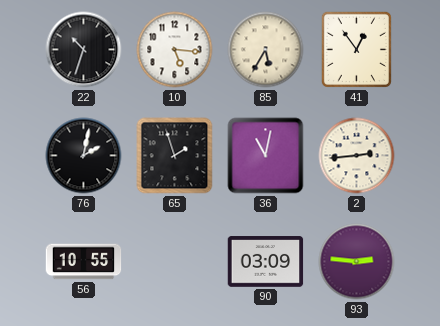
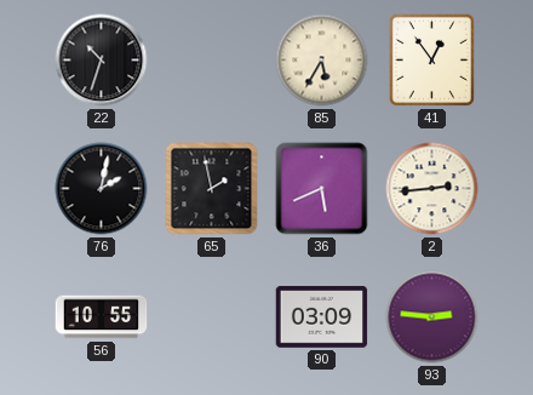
10: 5:16 -> none
65: 1:57 -> 1:58
36: 11:02 -> 5:41
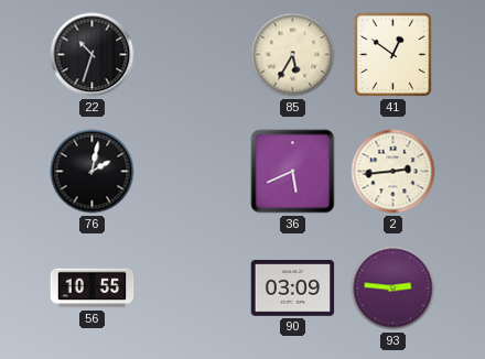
41: 12:54 -> 12:51
65: 1:58 -> none
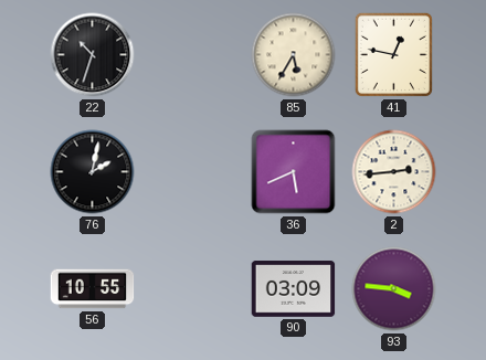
41: 12:51 -> 12:47
93: 2:46 -> 3:46
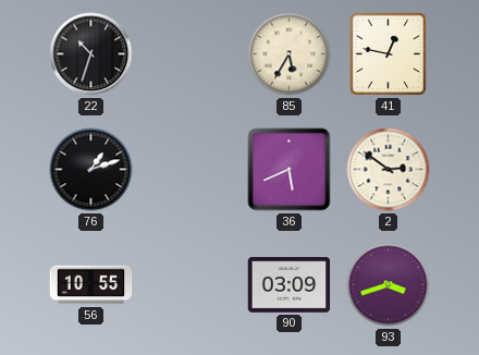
76: 2:02 -> 1:12
2: 2:44 -> 2:51
93: 3:46 -> 3:42
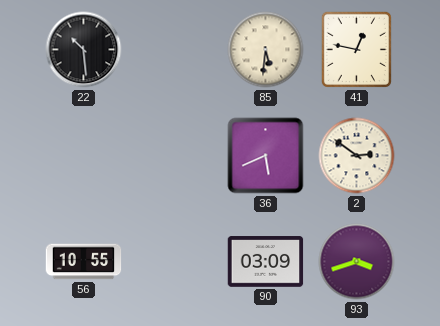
22: 10:33 -> 10:29
85: 5:35 -> 5:31
76: 1:12 -> none
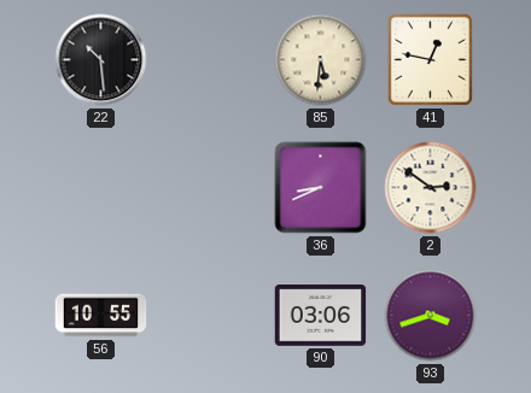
36: 5:41 -> 8:41
90: 03:09 -> 03:06
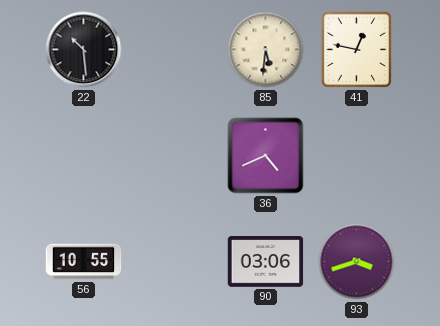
36: 8:41 -> 4:41
2: 2:51 -> none
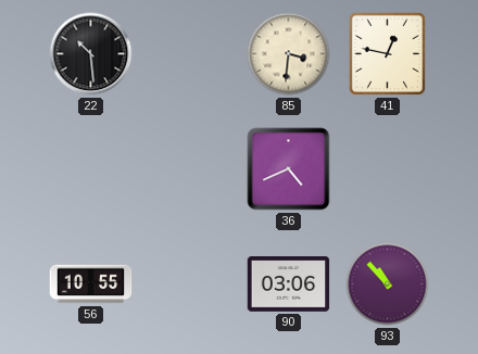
85: 5:31 -> 3:31
93: 3:42 -> 10:53
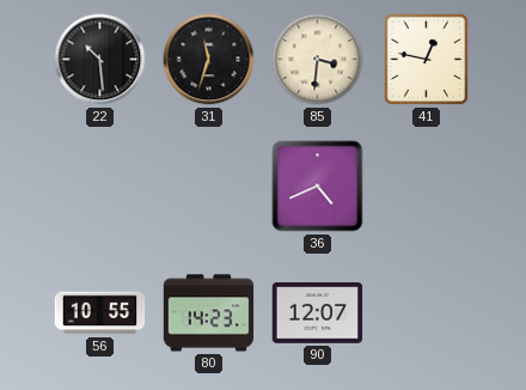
31: none -> 11:33
80: none -> 14:23
90: 03:06 -> 12:07
93: 10:53 -> none
